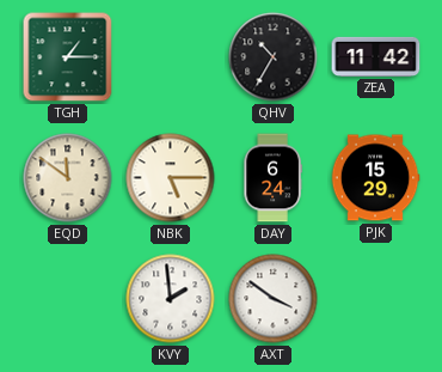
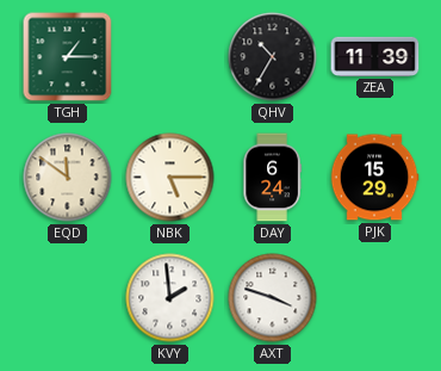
ZEA: 11:42 -> 11:39
AXT: 3:51 -> 3:48
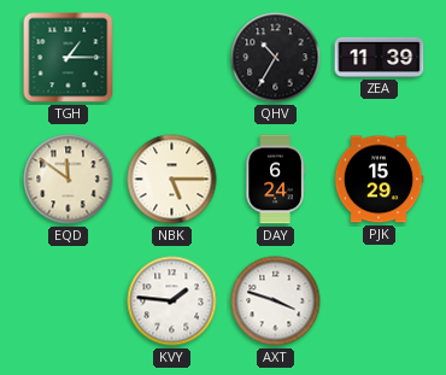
KVY: 1:59 -> 1:46
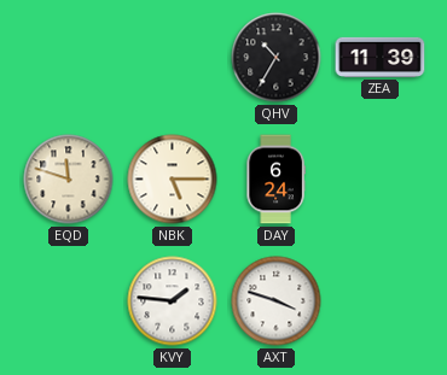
TGH: 1:15 -> none
EQD: 11:51 -> 11:48
PJK: 15:29 -> none
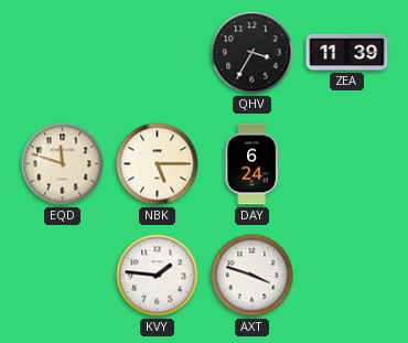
QHV: 10:35 -> 3:35
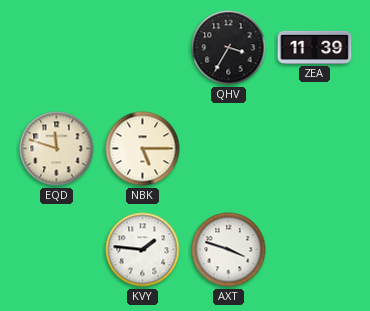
DAY: 6:24 -> none
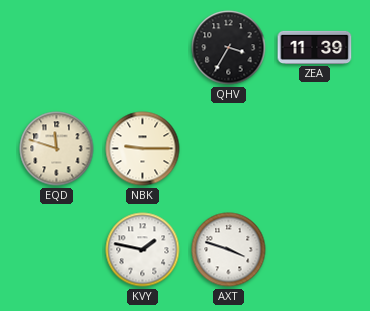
NBK: 5:15 -> 9:15
KVY: 1:46 -> 1:47
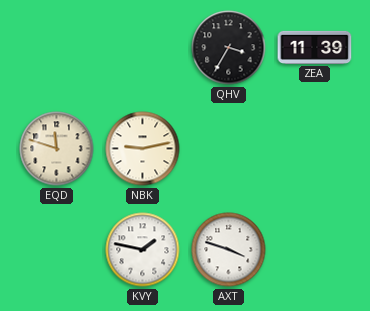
NBK: 9:15 -> 9:13
